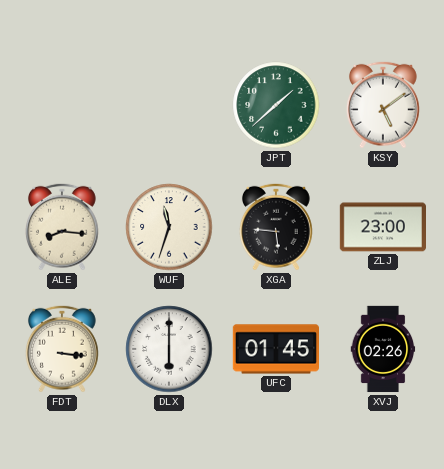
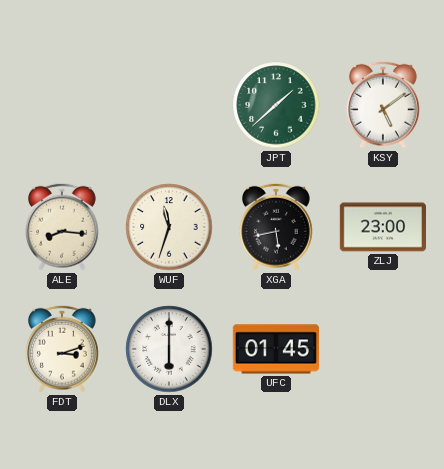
XGA: 5:46 -> 5:43
FDT: 3:16 -> 3:12
XVJ: 02:26 -> none
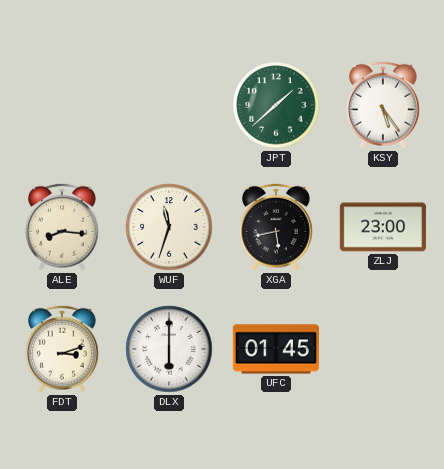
KSY: 5:09 -> 5:24
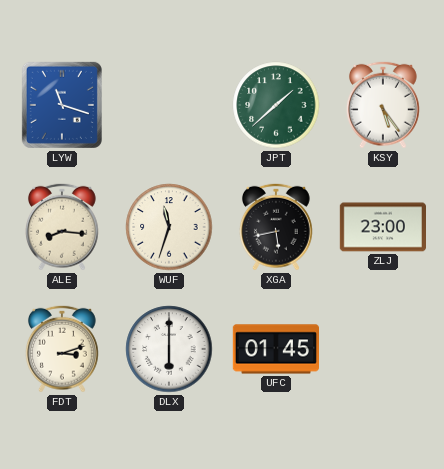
LYW: none -> 11:18
